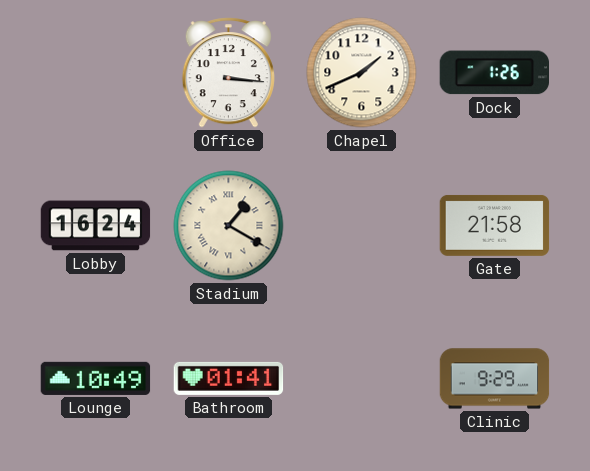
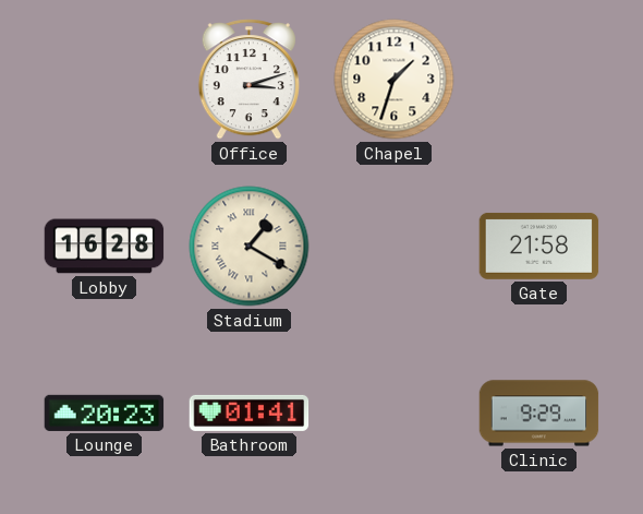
Office: 3:16 -> 3:12
Chapel: 1:41 -> 1:33
Dock: 1:26 -> none
Lobby: 16:24 -> 16:28
Lounge: 10:49 -> 20:23
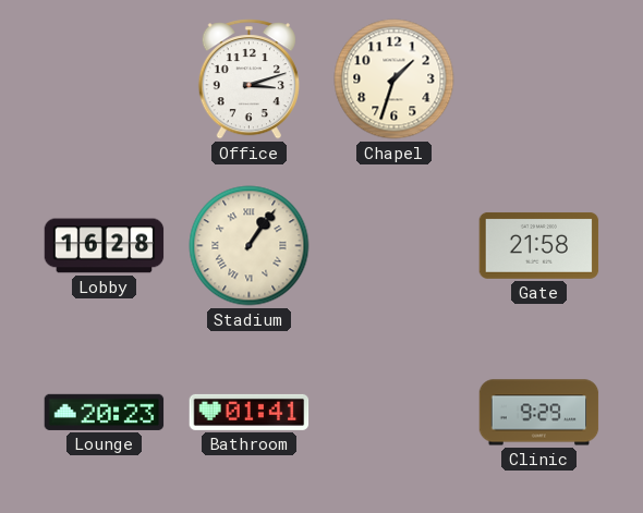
Stadium: 1:20 -> 1:06
